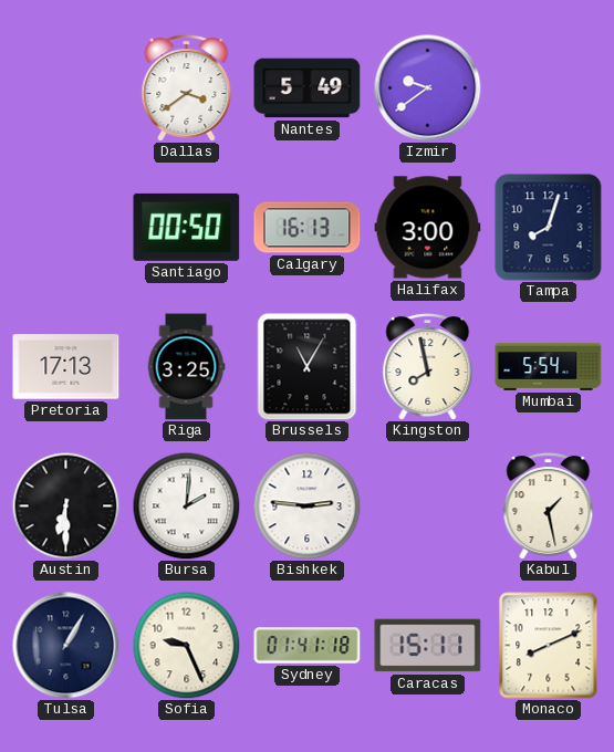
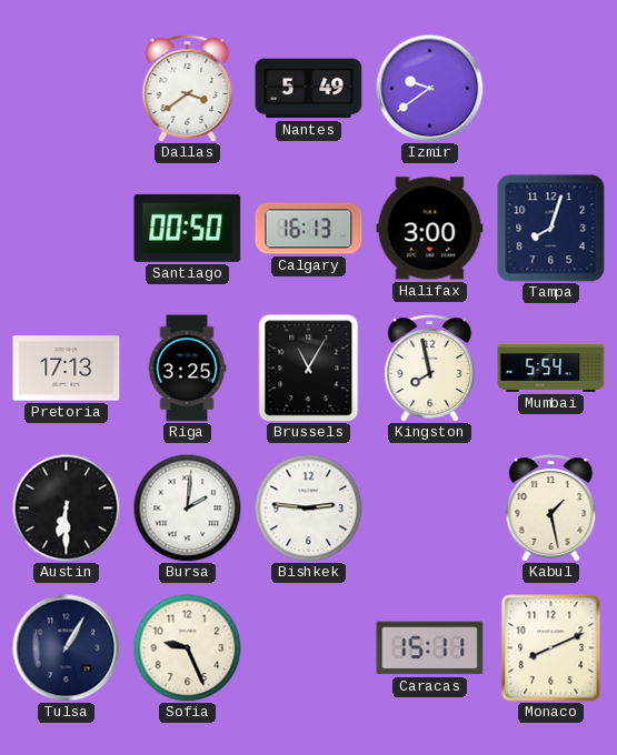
Sydney: 01:41 -> none
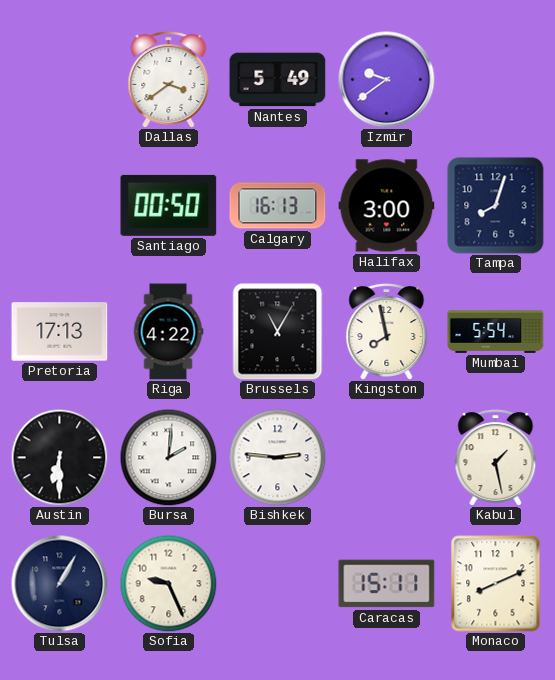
Riga: 3:25 -> 4:22
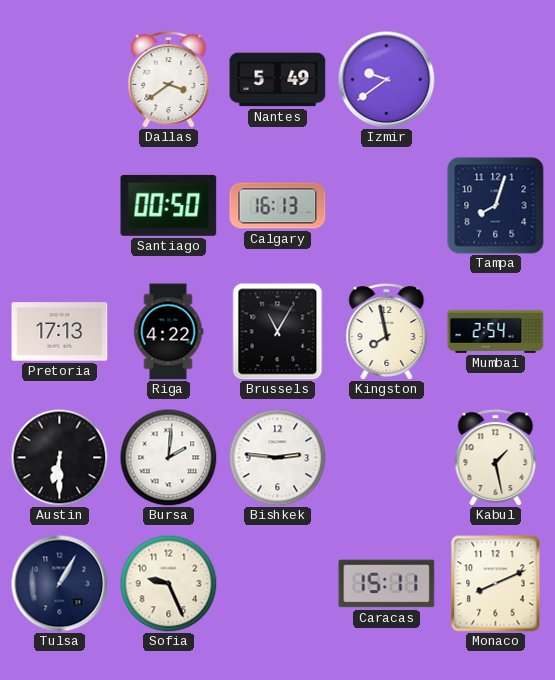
Halifax: 3:00 -> none
Mumbai: 5:54 -> 2:54
